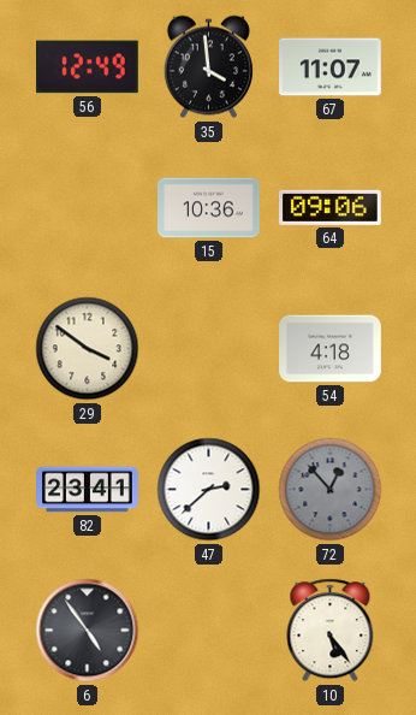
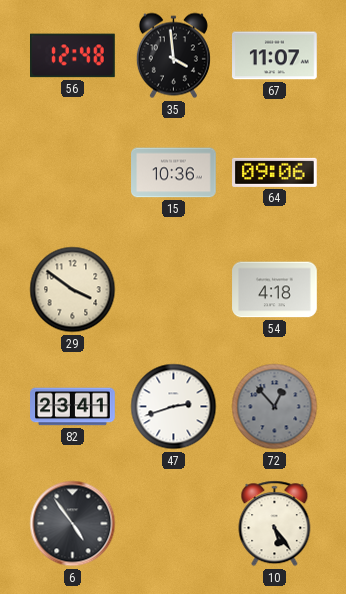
56: 12:49 -> 12:48
47: 2:38 -> 2:42
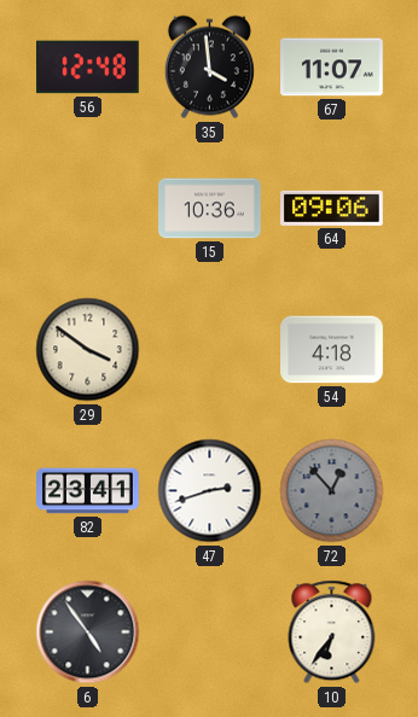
10: 5:24 -> 6:36
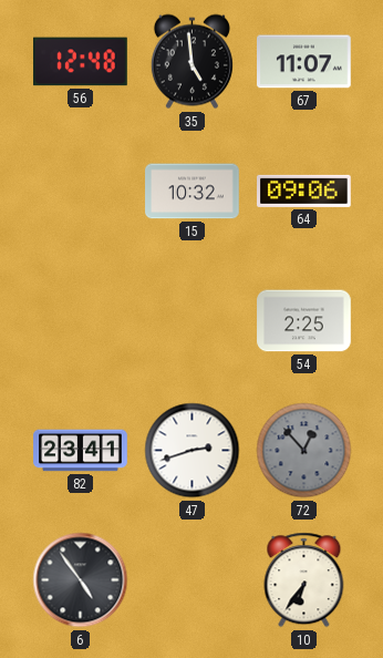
35: 3:59 -> 4:59
15: 10:36 -> 10:32
29: 3:51 -> none
54: 4:18 -> 2:25
